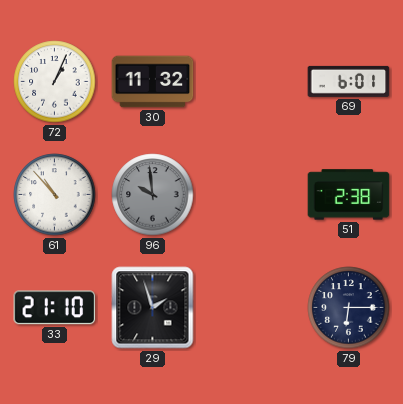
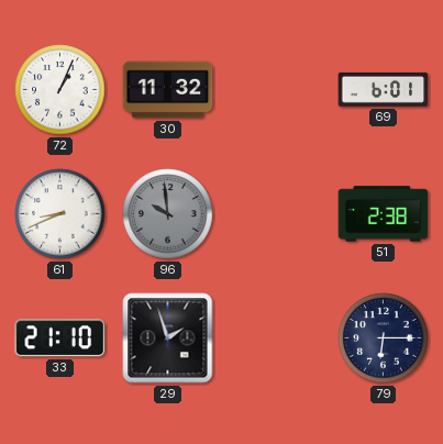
61: 10:53 -> 8:41
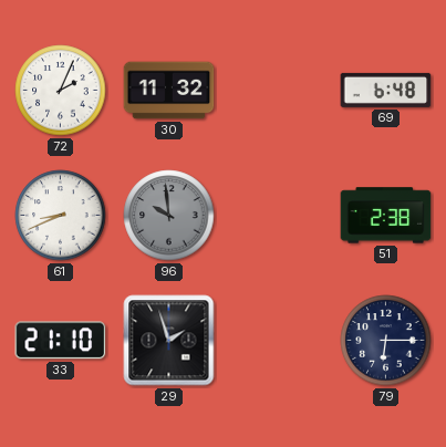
72: 1:04 -> 2:04
69: 6:01 -> 6:48
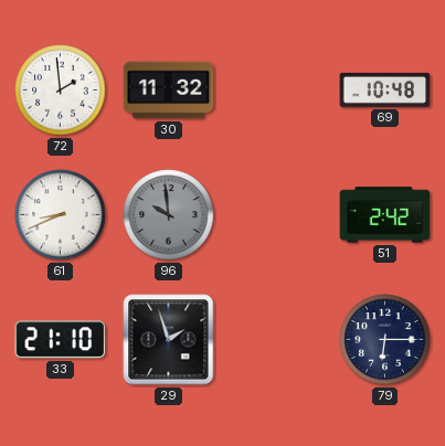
72: 2:04 -> 1:59
69: 6:48 -> 10:48
51: 2:38 -> 2:42
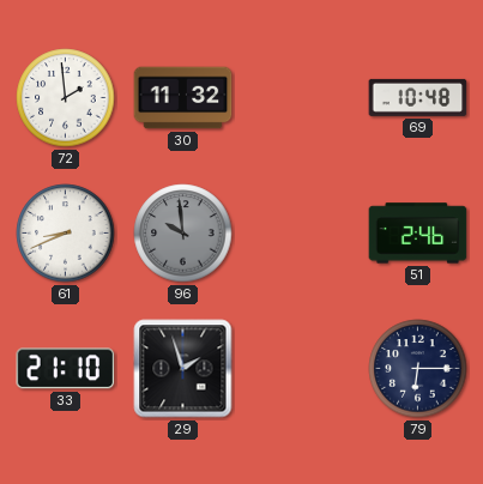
51: 2:42 -> 2:46
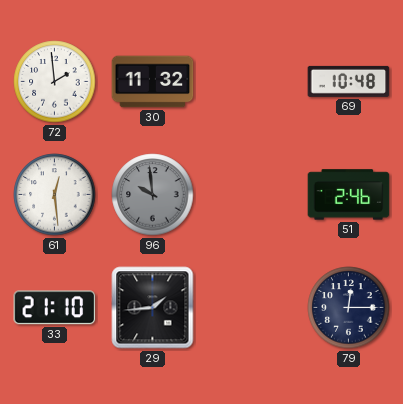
61: 8:41 -> 12:29
29: 1:57 -> 1:44
79: 6:15 -> 12:15
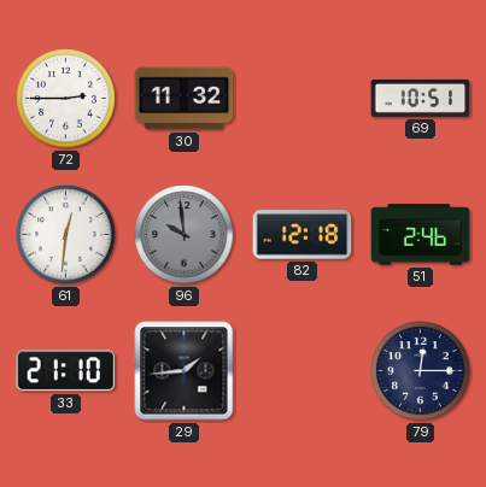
72: 1:59 -> 2:45
69: 10:48 -> 10:51
61: 12:29 -> 12:31
82: none -> 12:18
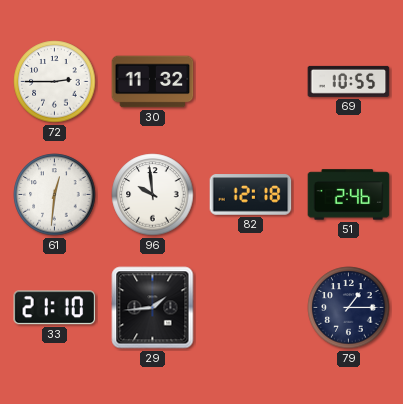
69: 10:51 -> 10:55
96 dial: grey -> white
79: 12:15 -> 1:15
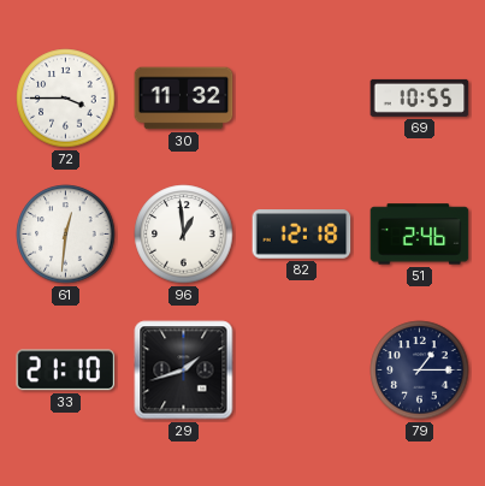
72: 2:45 -> 3:45
96: 9:59 -> 12:59
29: 1:44 -> 1:42
